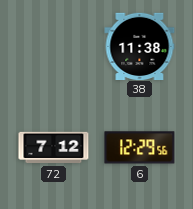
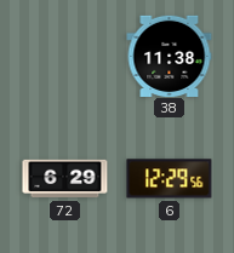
72: 7:12 -> 6:29
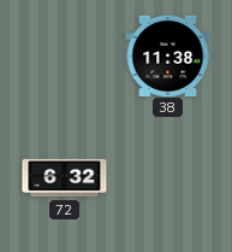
72: 6:29 -> 6:32
6: 12:29 -> none
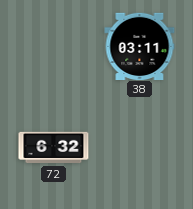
38: 11:38 -> 03:11
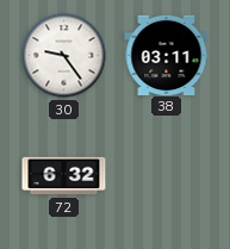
30: none -> 9:24
